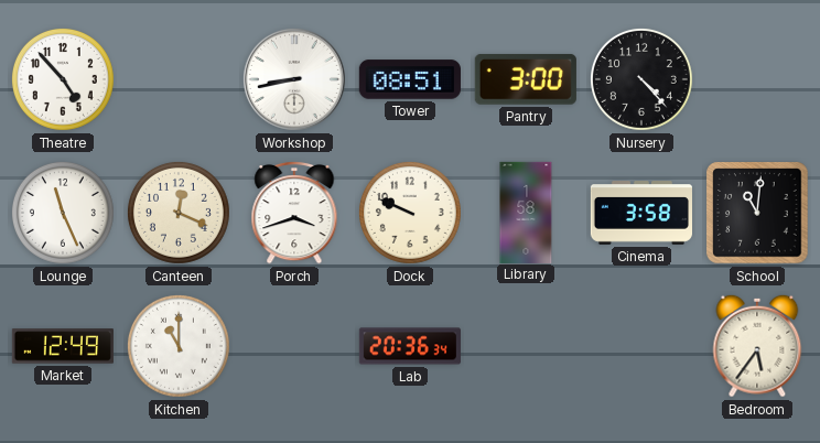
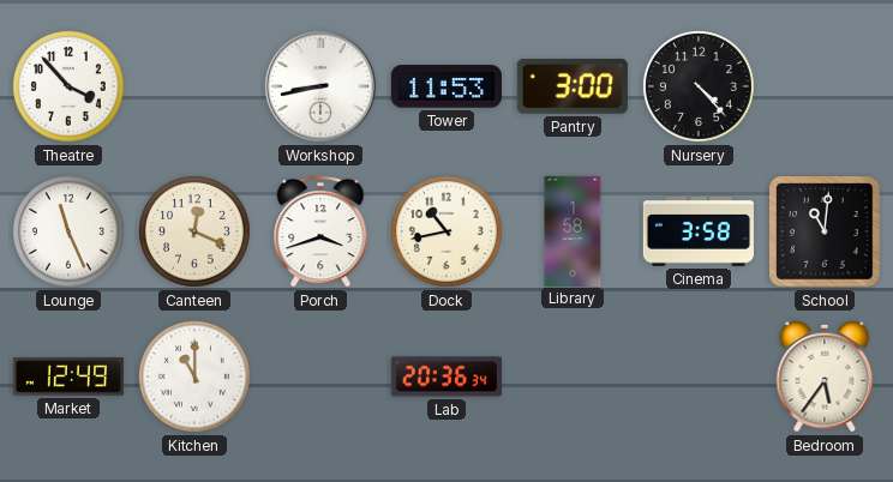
Theatre: 4:53 -> 3:53
Tower: 08:51 -> 11:53
Dock: 9:49 -> 10:43
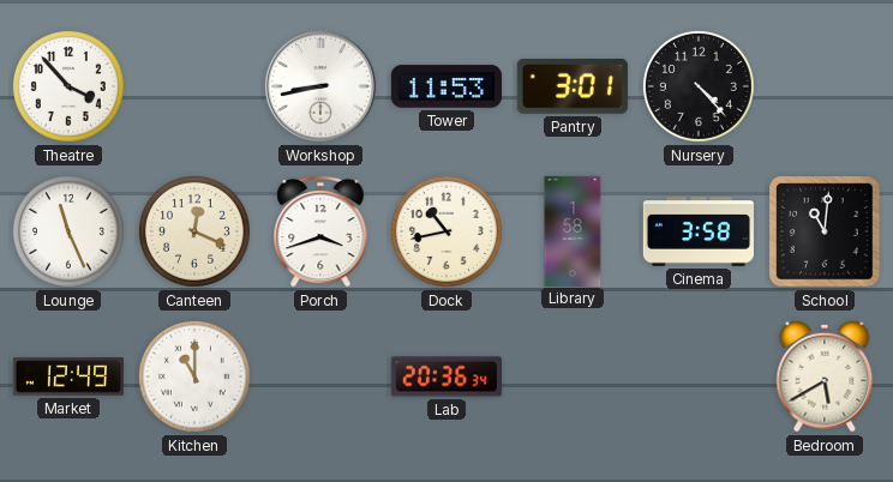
Pantry: 3:00 -> 3:01
Bedroom: 5:36 -> 5:40
